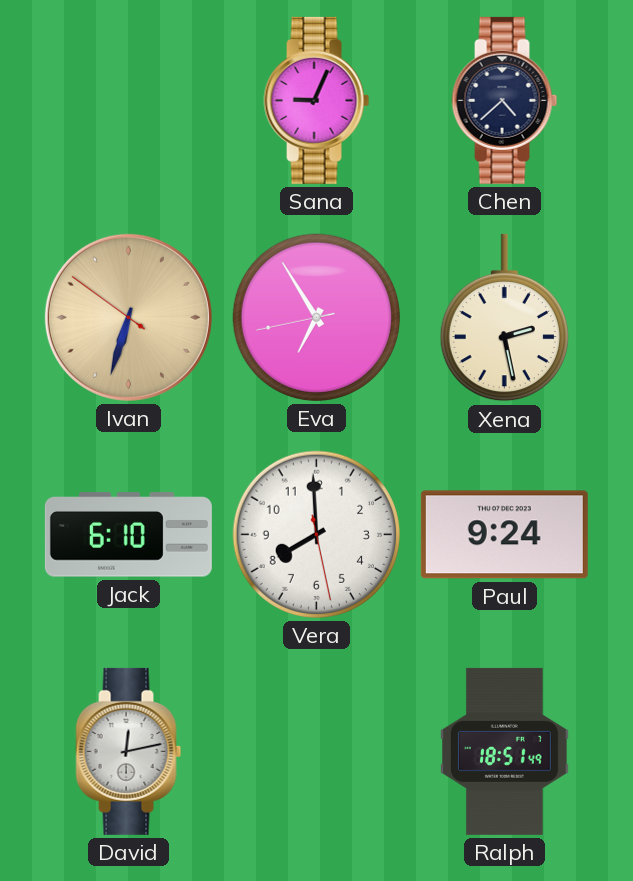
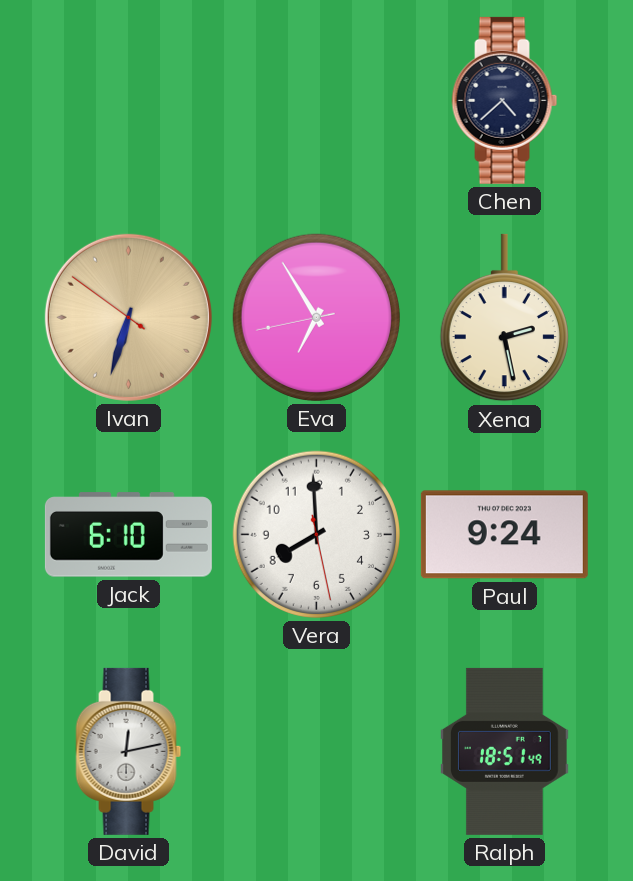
Sana: 9:04 -> none
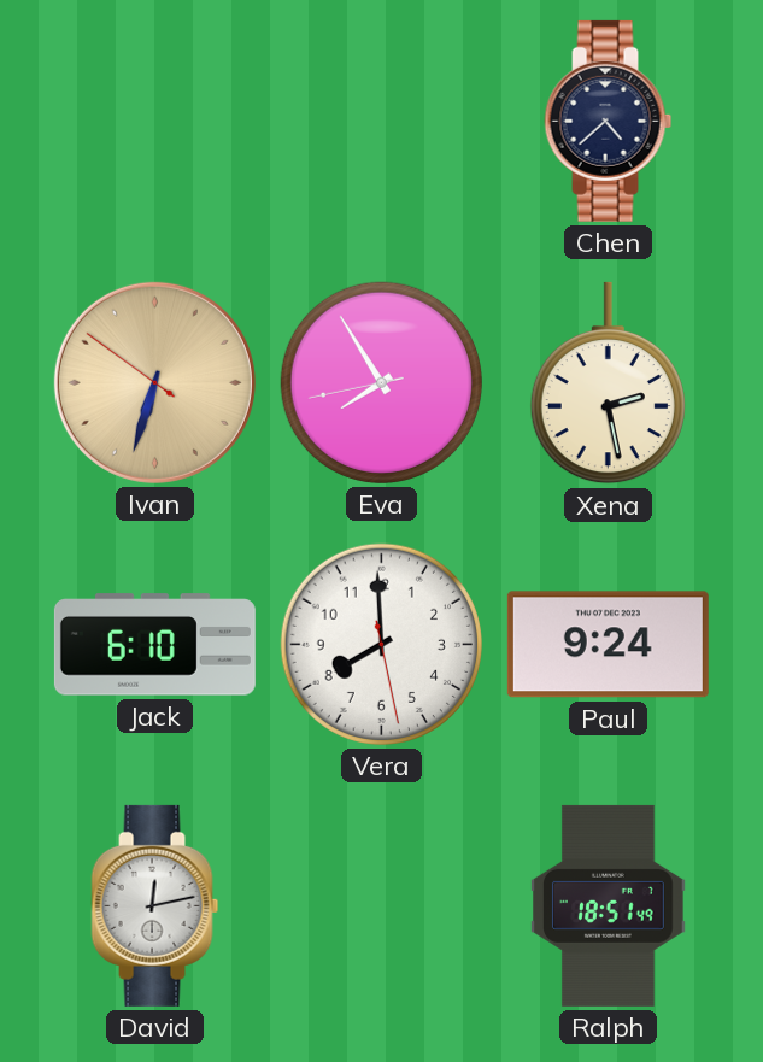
Eva: 6:54 -> 7:54
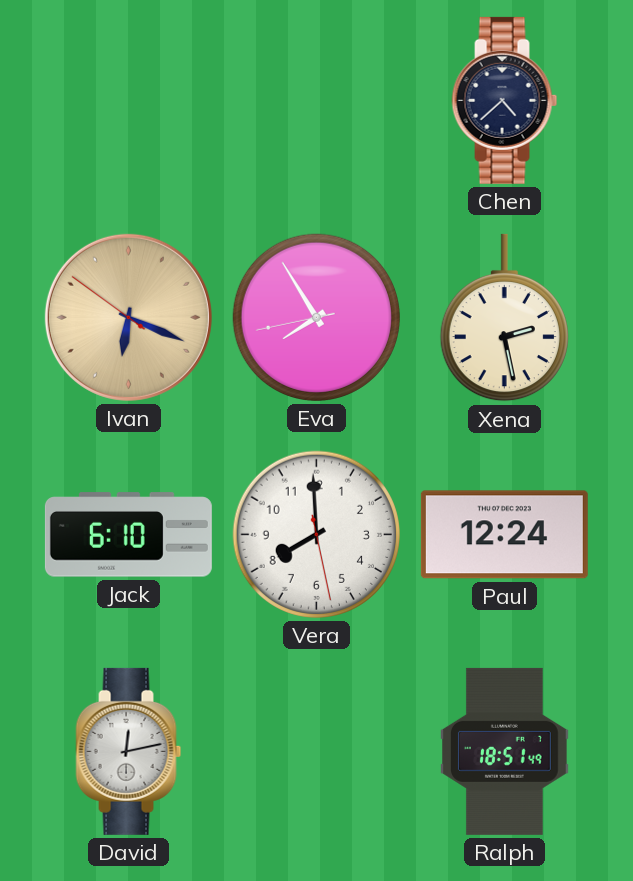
Ivan: 6:32 -> 6:18
Paul: 9:24 -> 12:24
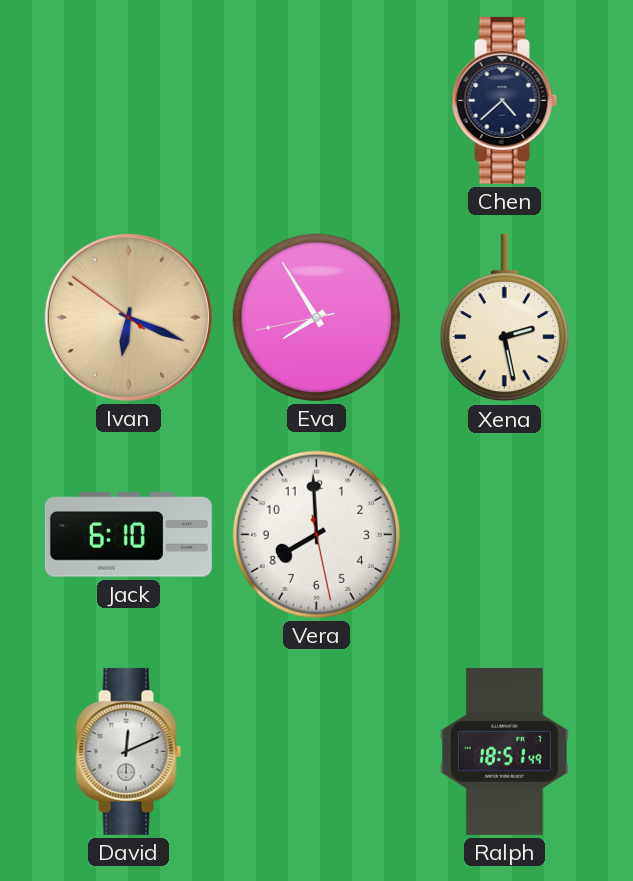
Paul: 12:24 -> none
David: 12:13 -> 12:11
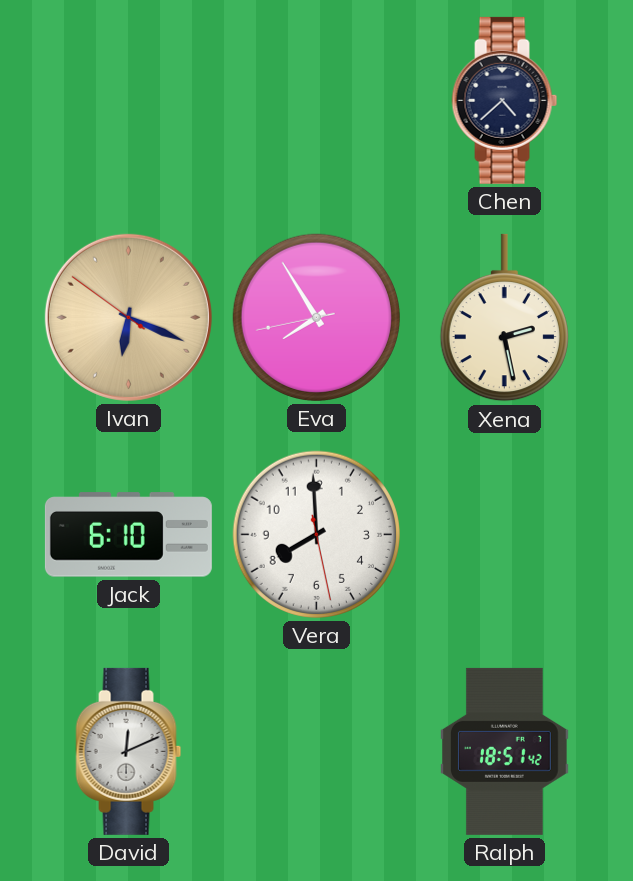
Ralph: 18:51:49 -> 18:51:42
